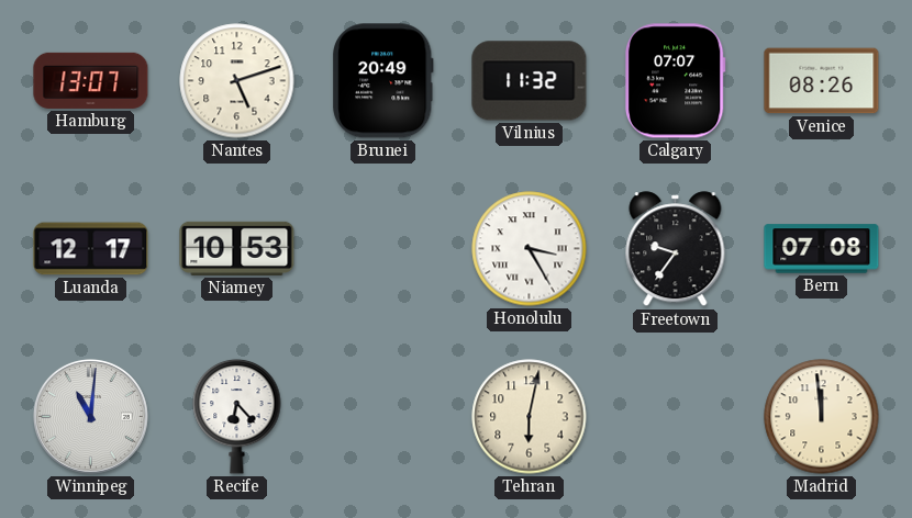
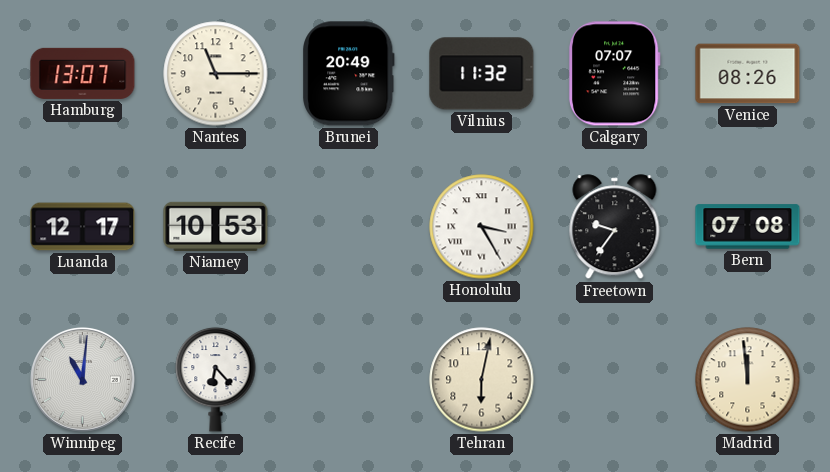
Nantes: 5:12 -> 11:15
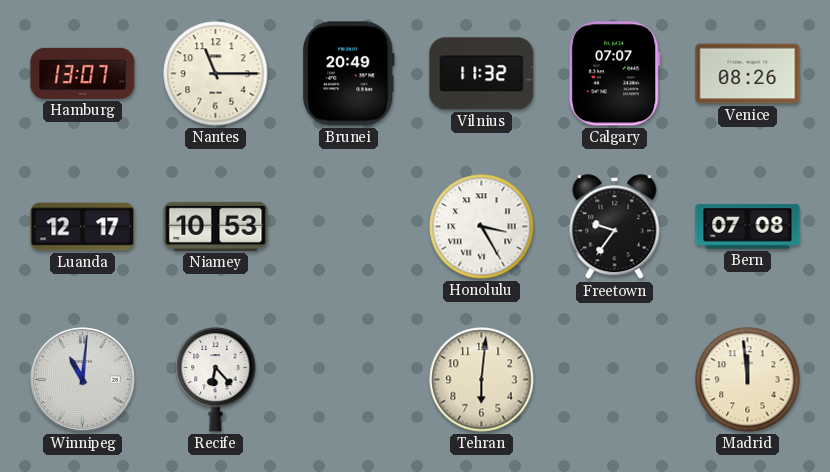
Tehran: 6:02 -> 6:01
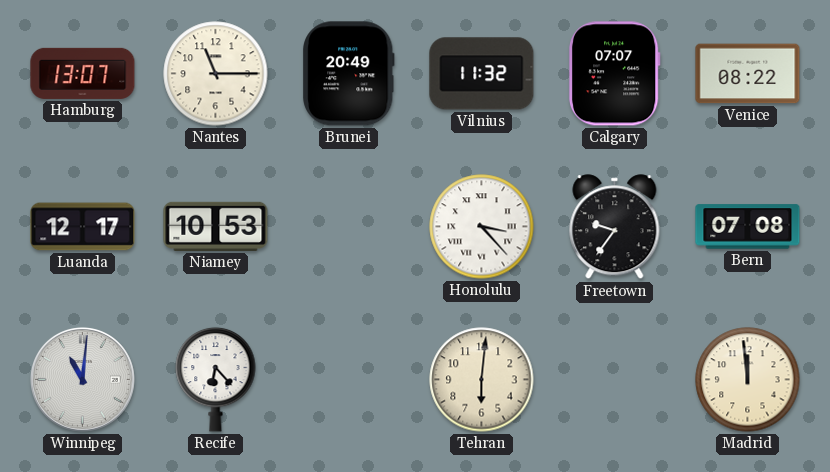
Venice: 08:26 -> 08:22
Honolulu: 3:25 -> 3:23
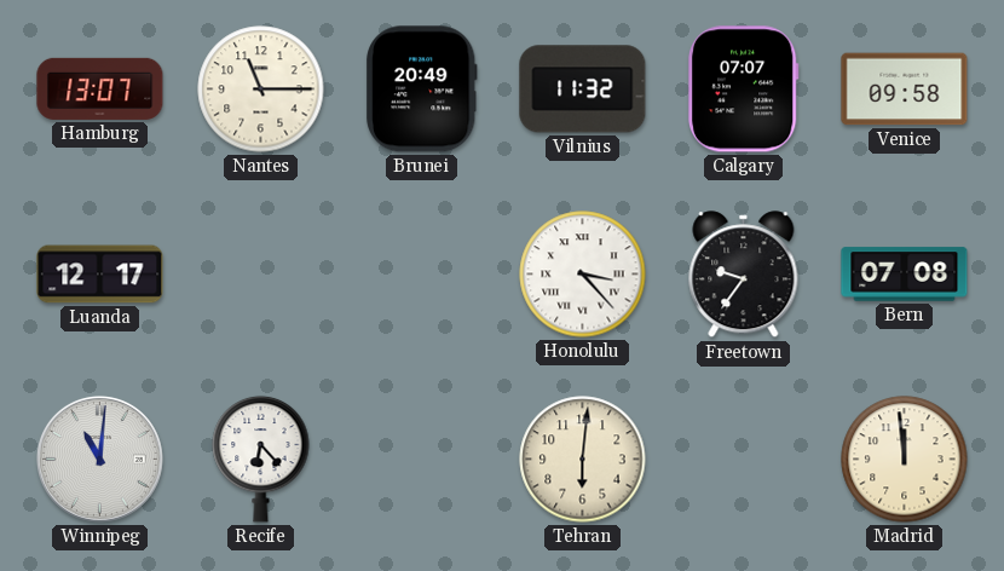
Venice: 08:22 -> 09:58
Niamey: 10:53 -> none
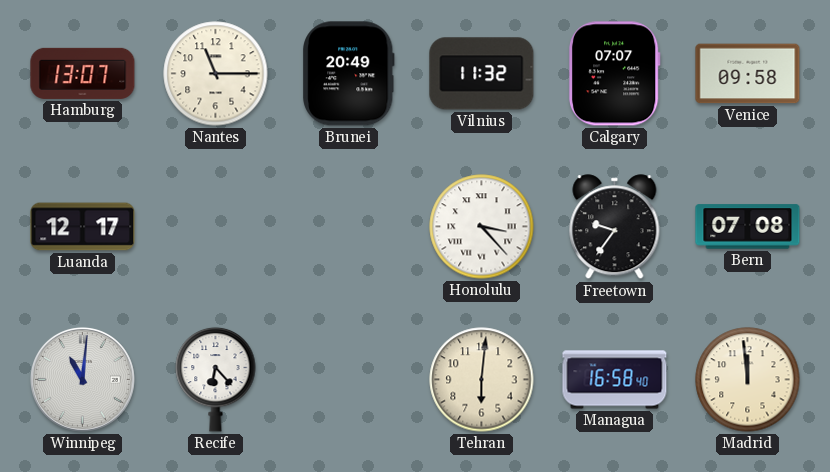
Managua: none -> 16:58
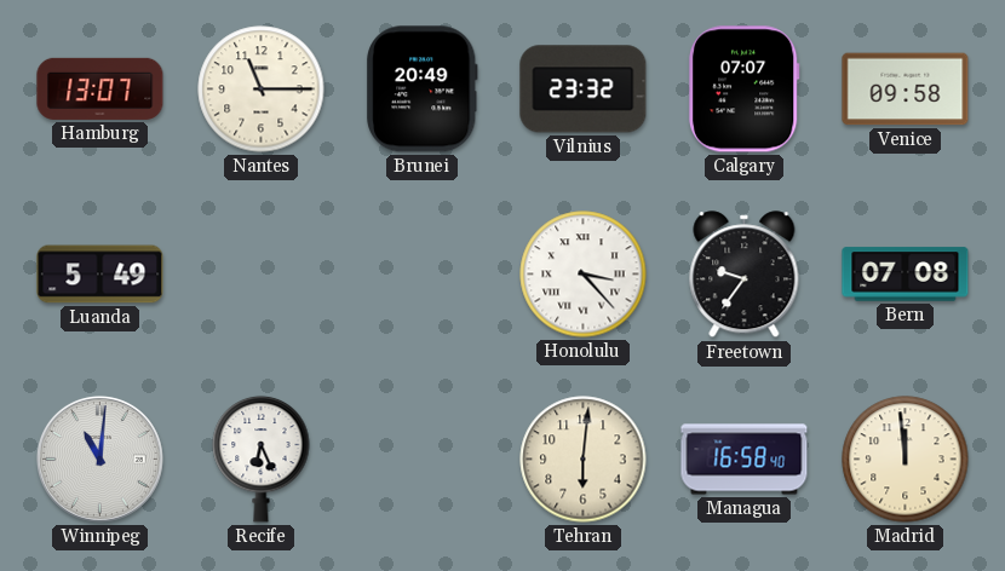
Vilnius: 11:32 -> 23:32
Luanda: 12:17 -> 5:49
Recife: 6:23 -> 6:26
